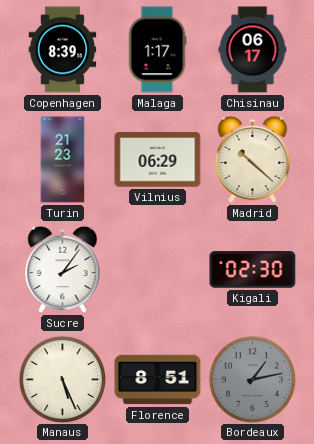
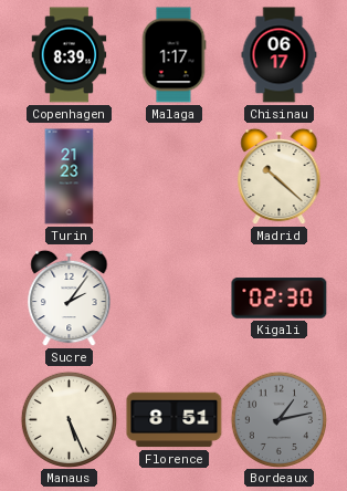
Vilnius: 06:29 -> none
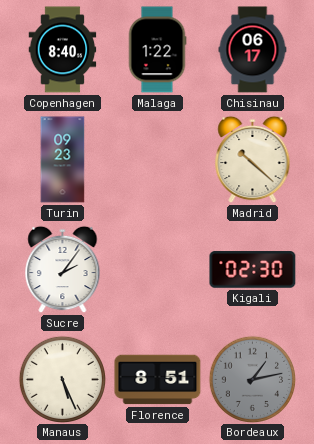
Copenhagen: 8:39 -> 8:40
Malaga: 1:17 -> 1:22
Turin: 21:23 -> 09:23
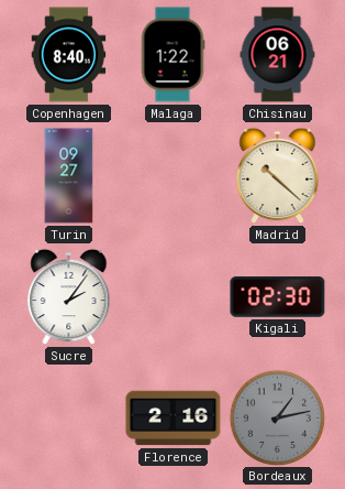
Chisinau: 06:17 -> 06:21
Turin: 09:23 -> 09:27
Manaus: 5:26 -> none
Florence: 8:51 -> 2:16
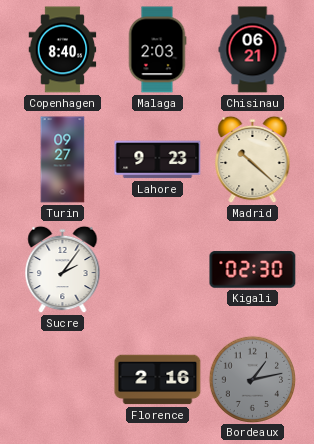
Malaga: 1:22 -> 2:03
Lahore: none -> 9:23
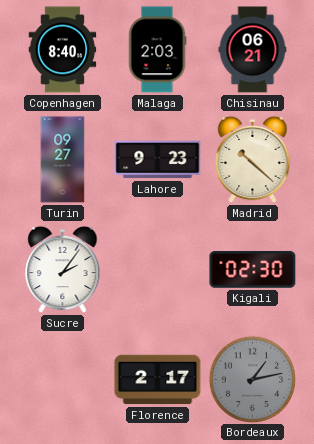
Florence: 2:16 -> 2:17
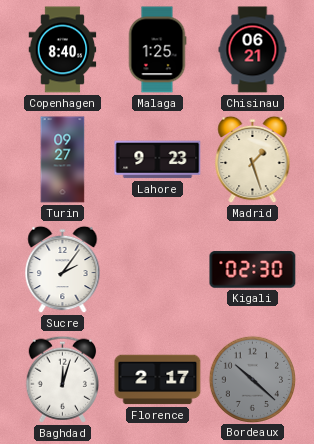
Malaga: 2:03 -> 1:25
Madrid: 10:22 -> 1:27
Baghdad: none -> 12:03
Bordeaux: 1:13 -> 10:22
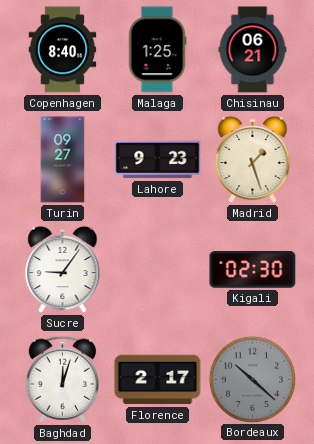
Sucre: 2:06 -> 9:06
